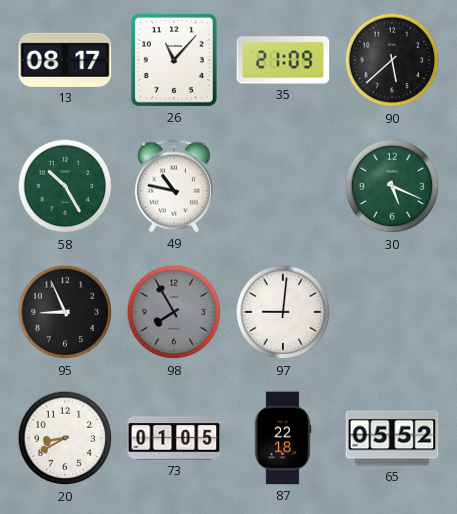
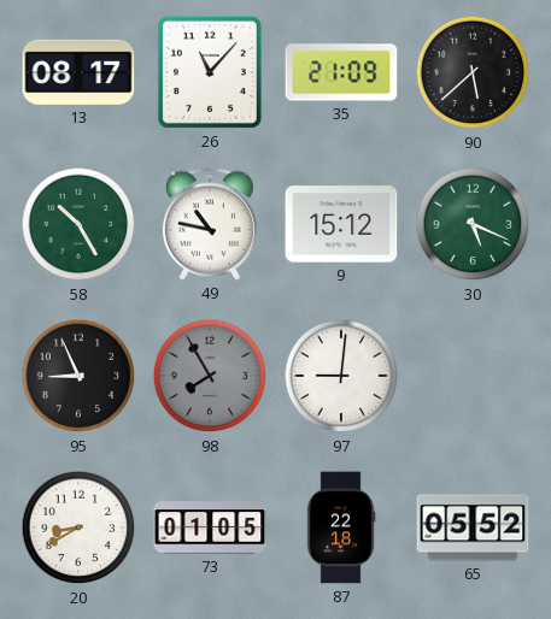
9: none -> 15:12
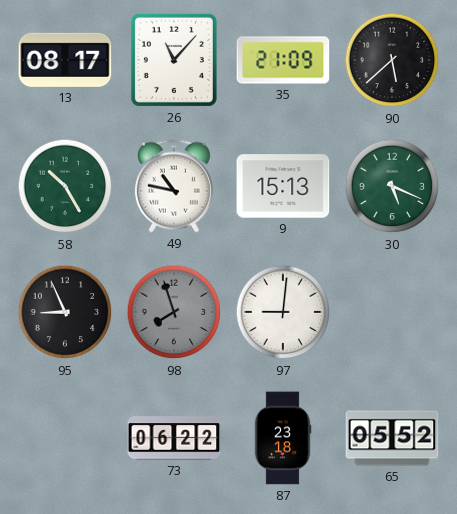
9: 15:12 -> 15:13
98: 7:55 -> 7:57
20: 8:40 -> none
73: 01:05 -> 06:22
87: 22:18 -> 23:18
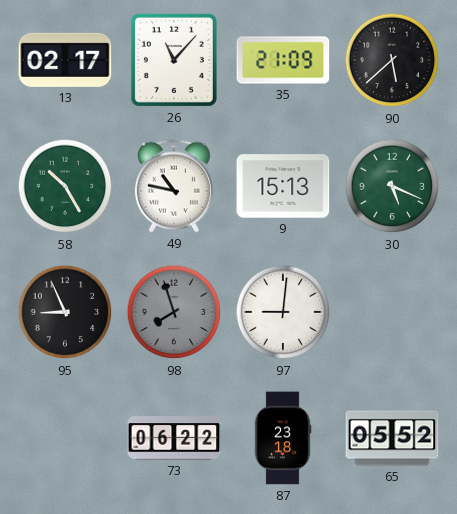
13: 08:17 -> 02:17
